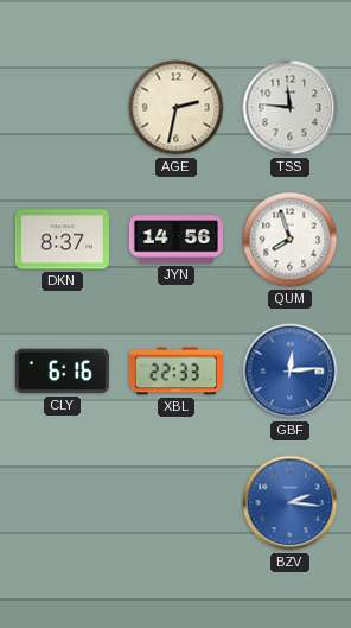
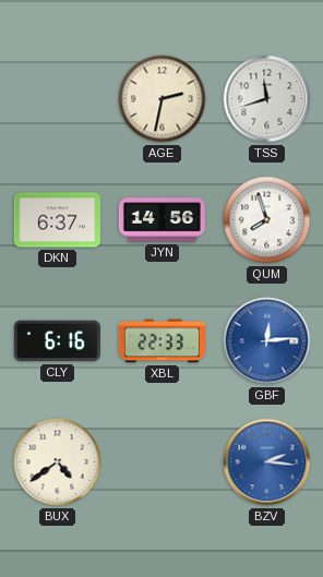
TSS: 11:46 -> 11:42
DKN: 8:37 -> 6:37
BUX: none -> 4:39
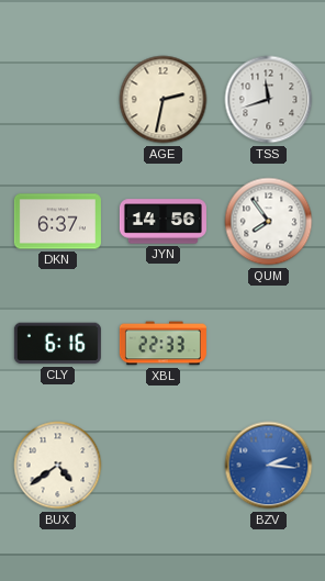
QUM: 7:57 -> 7:54
GBF: 12:14 -> none
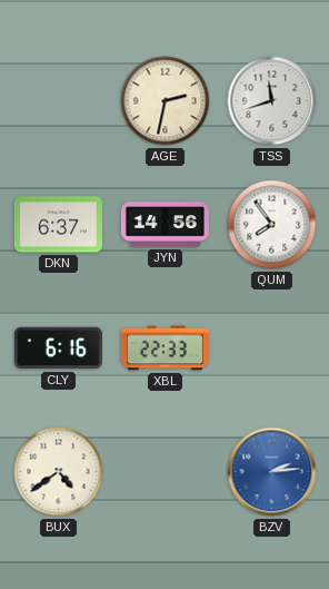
BZV: 2:16 -> 2:14
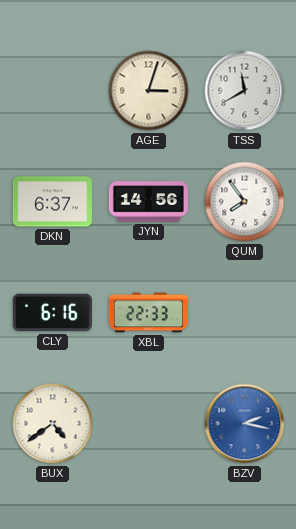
AGE: 2:32 -> 3:03
TSS: 11:42 -> 11:40
BZV: 2:14 -> 2:17
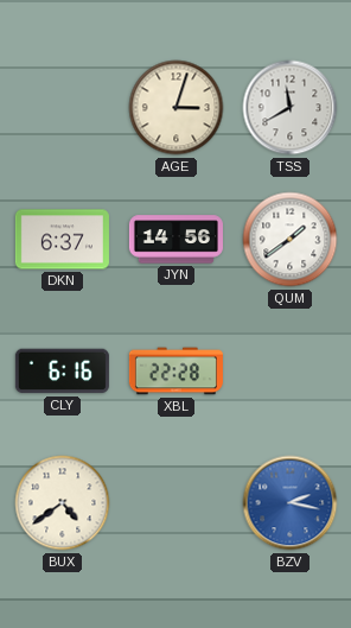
QUM: 7:54 -> 1:39
XBL: 22:33 -> 22:28
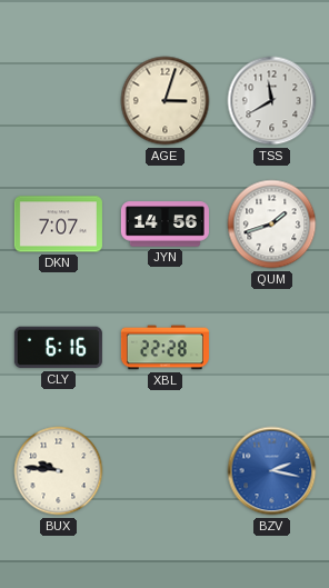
DKN: 6:37 -> 7:07
QUM: 1:39 -> 1:42
BUX: 4:39 -> 9:46
